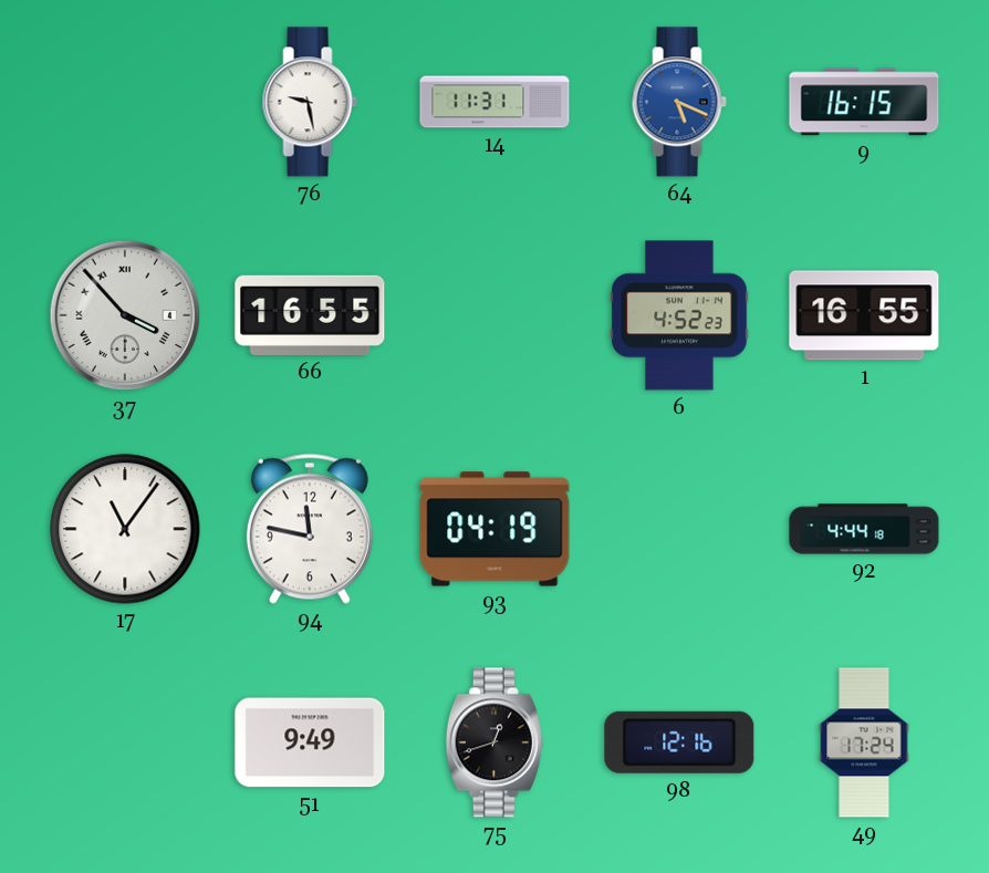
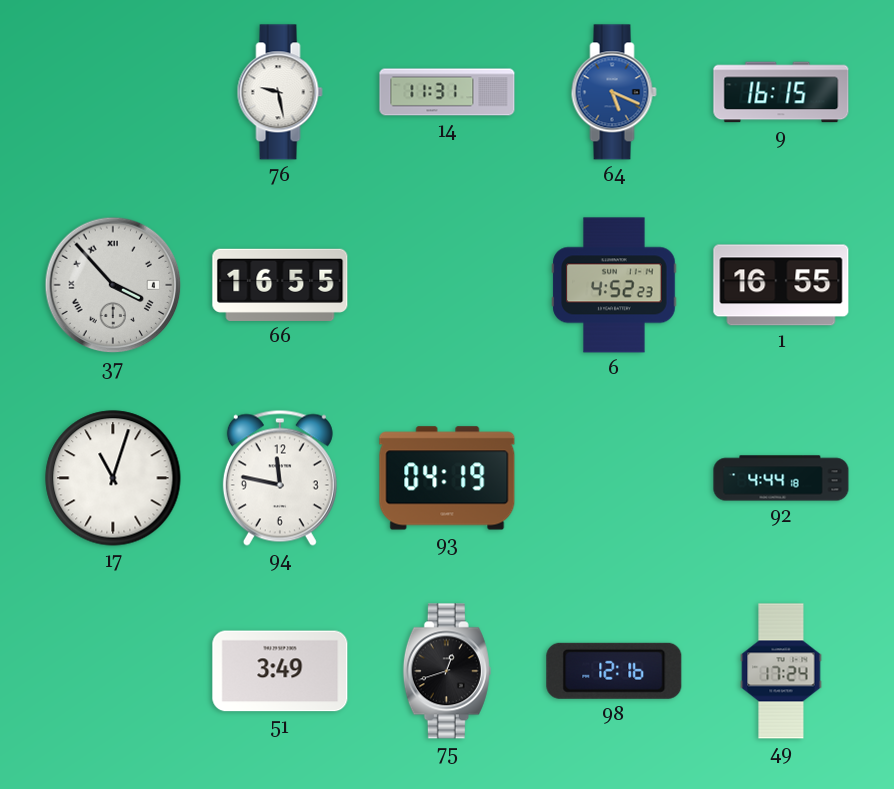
17: 11:06 -> 11:03
51: 9:49 -> 3:49
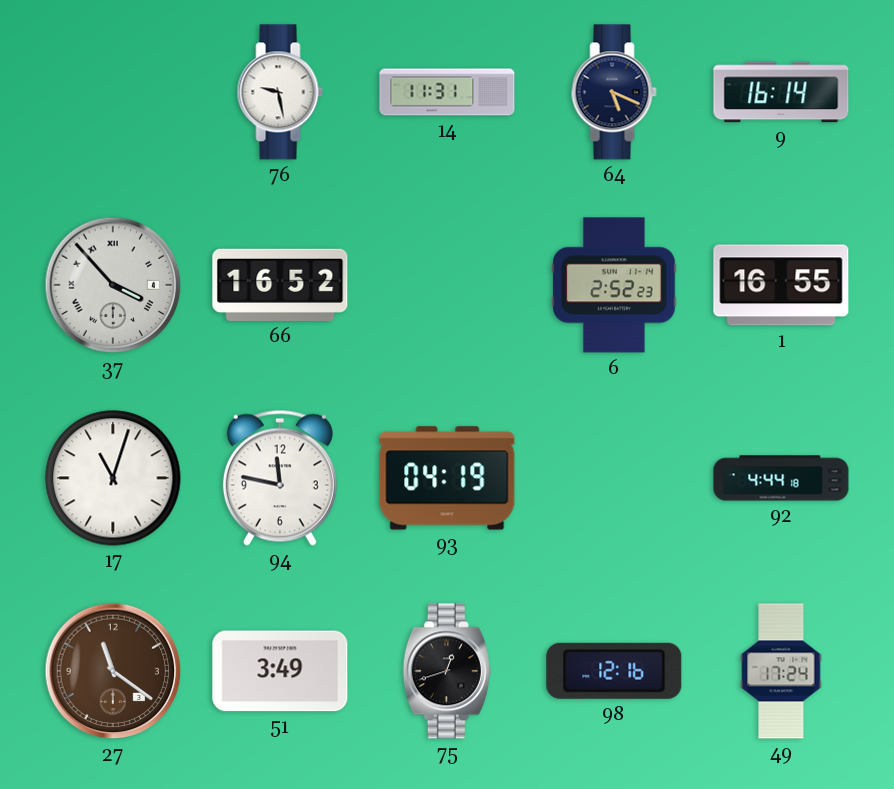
64 dial: blue -> navy
9: 16:15 -> 16:14
66: 16:55 -> 16:52
6: 4:52 -> 2:52
27: none -> 11:21
